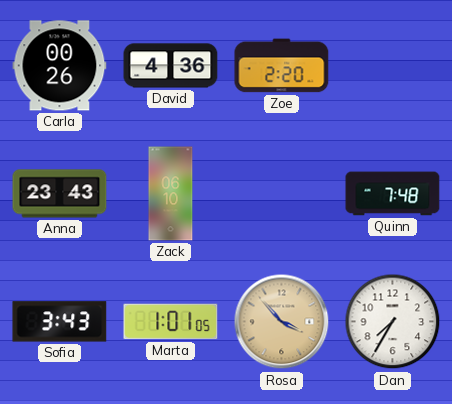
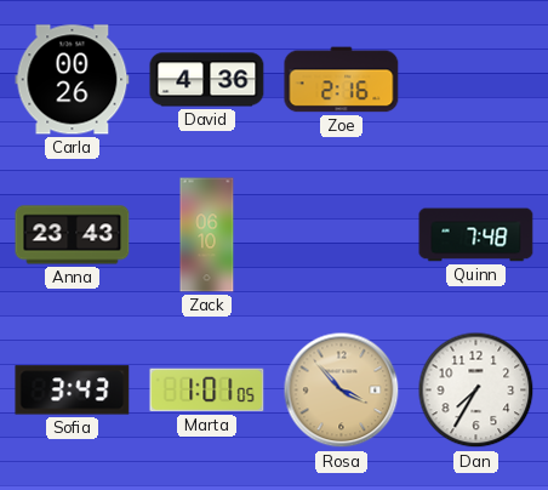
Zoe: 2:20 -> 2:16
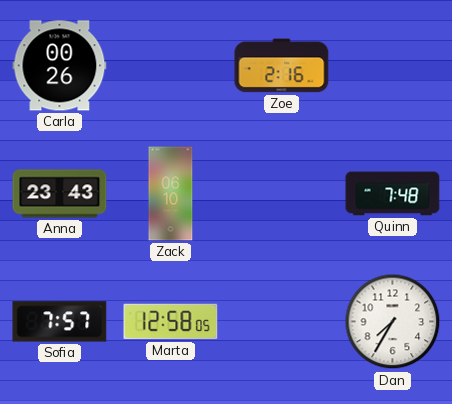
David: 4:36 -> none
Sofia: 3:43 -> 7:57
Marta: 1:01 -> 12:58
Rosa: 3:53 -> none
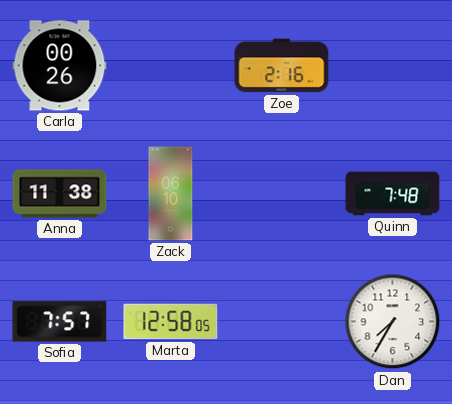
Anna: 23:43 -> 11:38
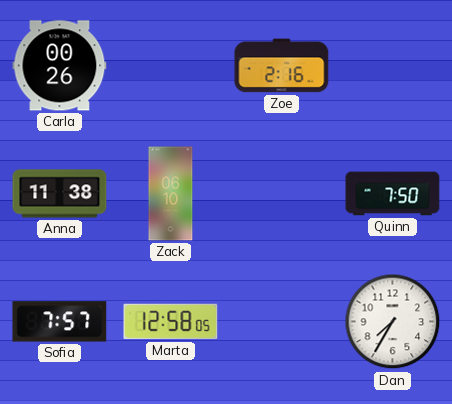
Quinn: 7:48 -> 7:50
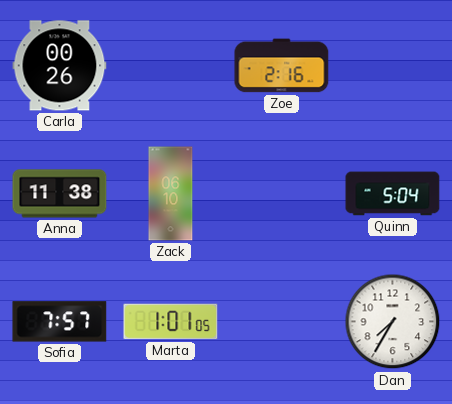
Quinn: 7:50 -> 5:04
Marta: 12:58 -> 1:01
